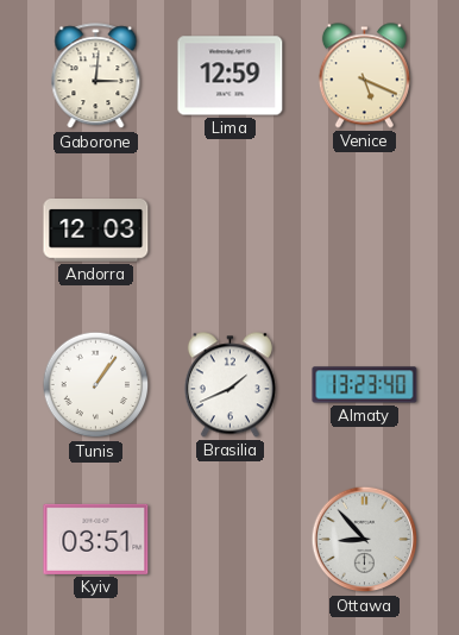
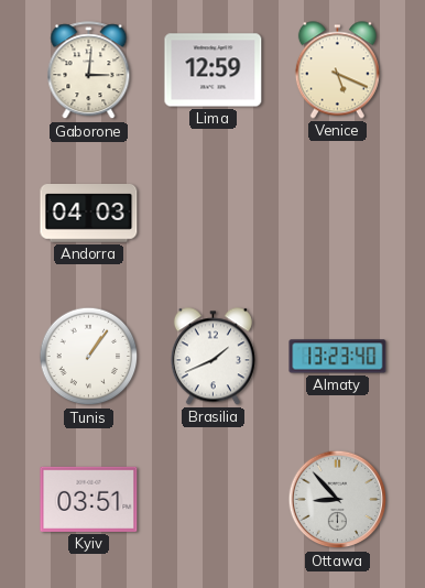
Andorra: 12:03 -> 04:03
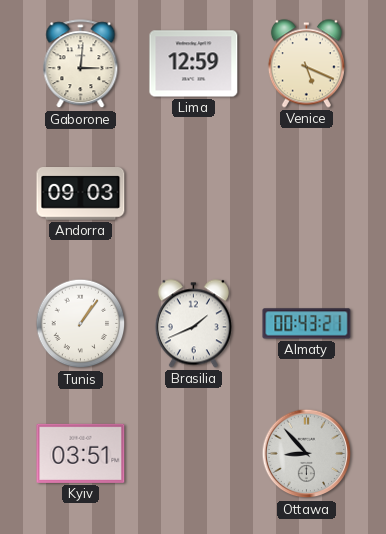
Andorra: 04:03 -> 09:03
Almaty: 13:23 -> 00:43
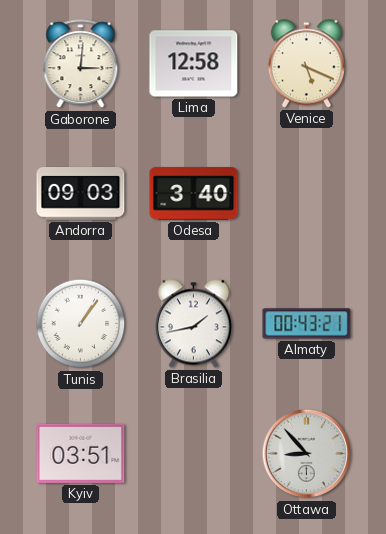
Lima: 12:59 -> 12:58
Odesa: none -> 3:40
Brasilia: 1:41 -> 1:43
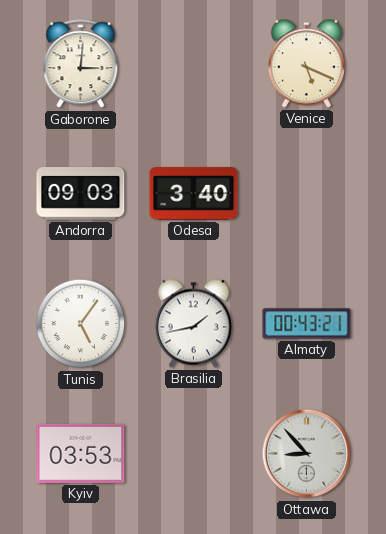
Lima: 12:58 -> none
Tunis: 1:06 -> 5:06
Kyiv: 03:51 -> 03:53
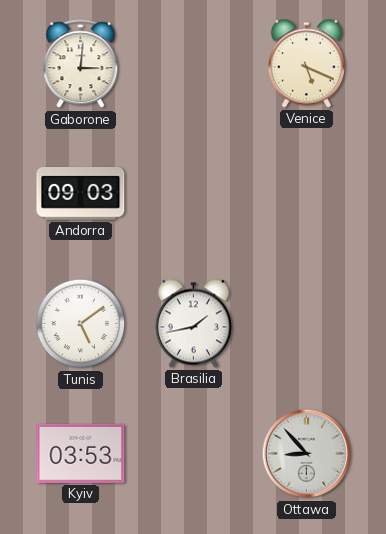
Odesa: 3:40 -> none
Tunis: 5:06 -> 5:09
Almaty: 00:43 -> none
